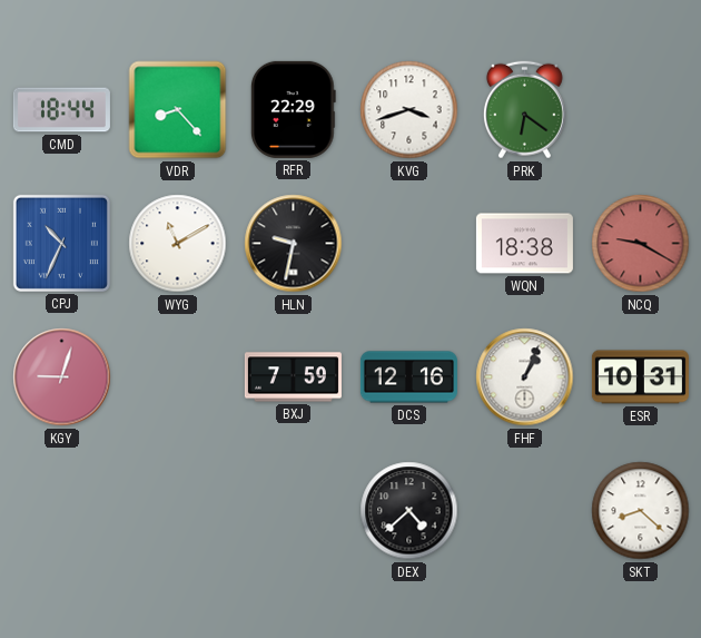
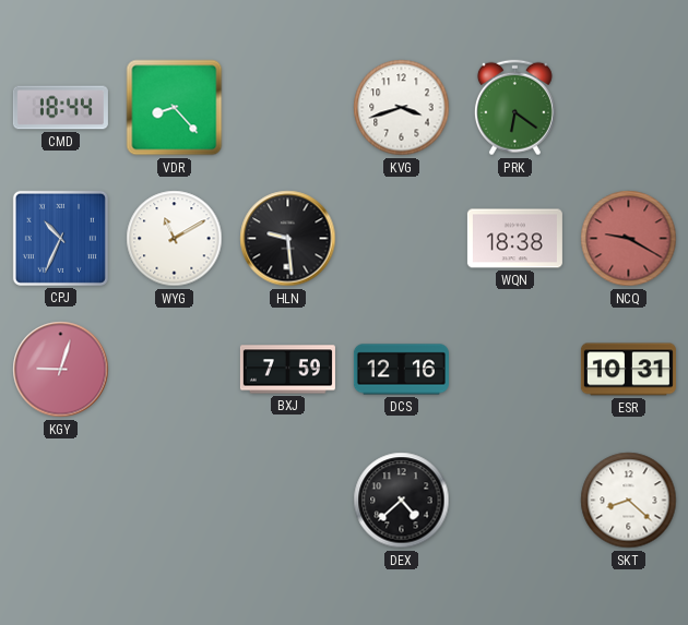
RFR: 22:29 -> none
HLN: 9:32 -> 9:29
FHF: 1:04 -> none
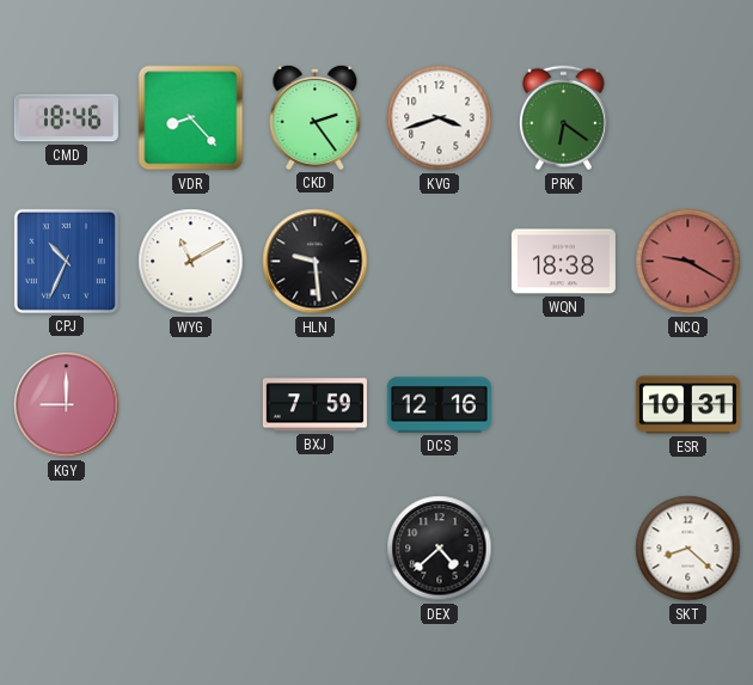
CMD: 18:44 -> 18:46
CKD: none -> 2:24
KGY: 9:03 -> 9:00
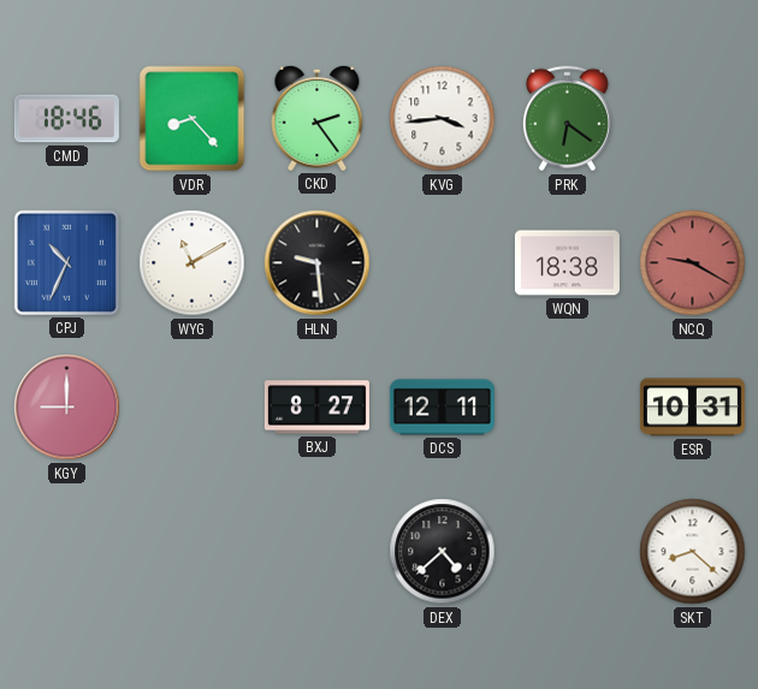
KVG: 3:42 -> 3:44
BXJ: 7:59 -> 8:27
DCS: 12:16 -> 12:11
